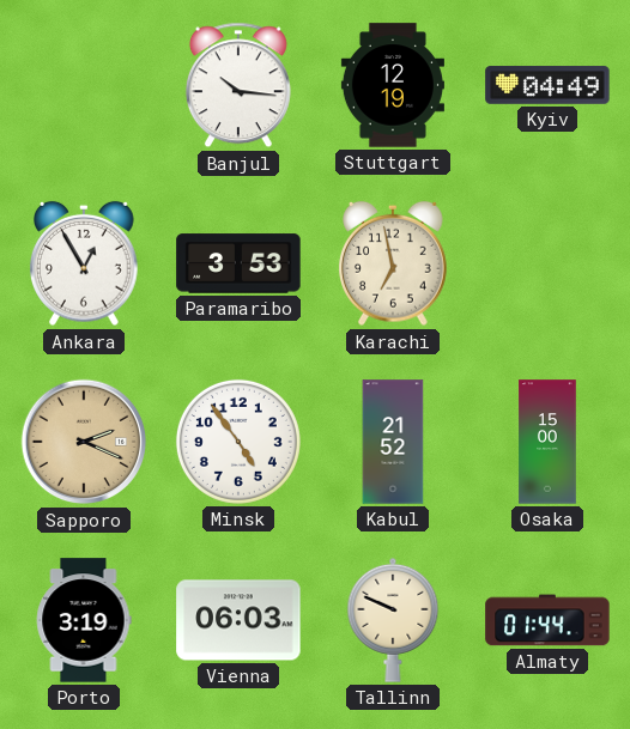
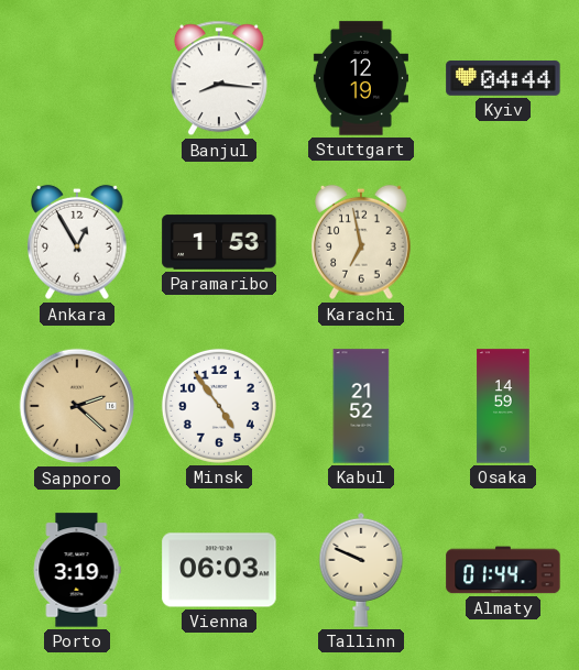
Banjul: 10:16 -> 8:16
Kyiv: 04:49 -> 04:44
Paramaribo: 3:53 -> 1:53
Sapporo: 2:19 -> 2:22
Osaka: 15:00 -> 14:59
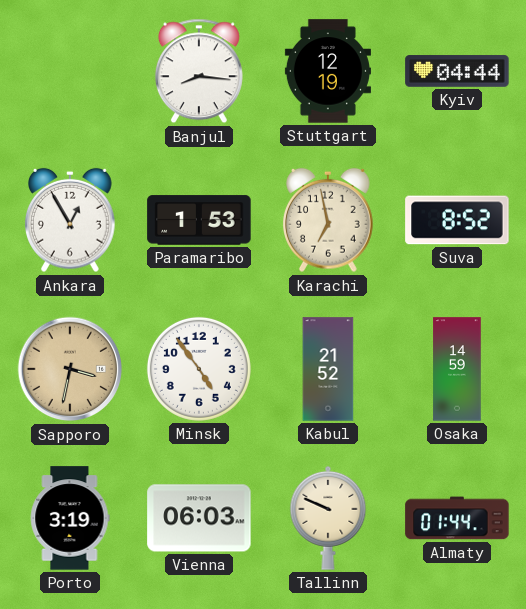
Suva: none -> 8:52
Sapporo: 2:22 -> 3:32
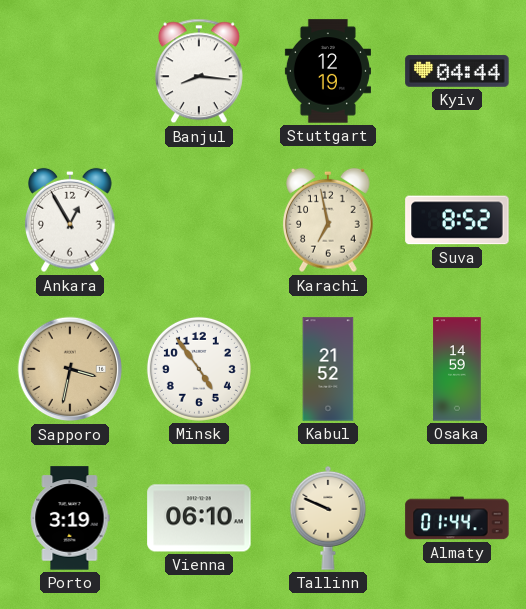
Paramaribo: 1:53 -> none
Vienna: 06:03 -> 06:10
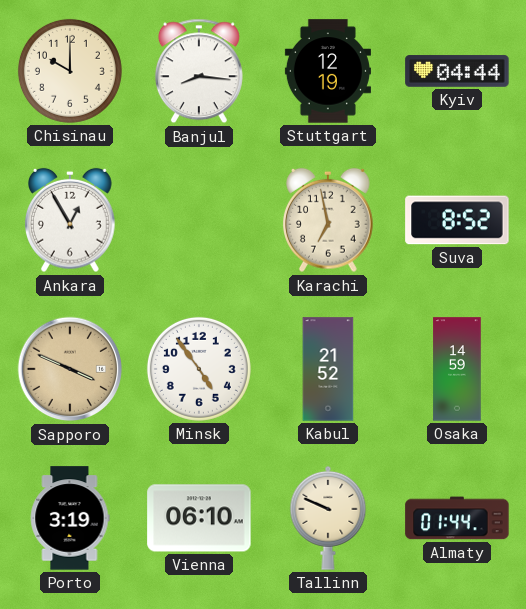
Chisinau: none -> 10:00
Sapporo: 3:32 -> 3:49
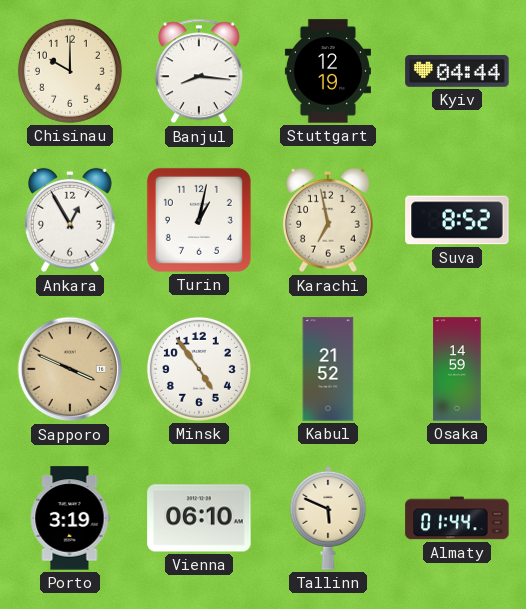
Turin: none -> 1:02
Tallinn: 9:49 -> 5:49
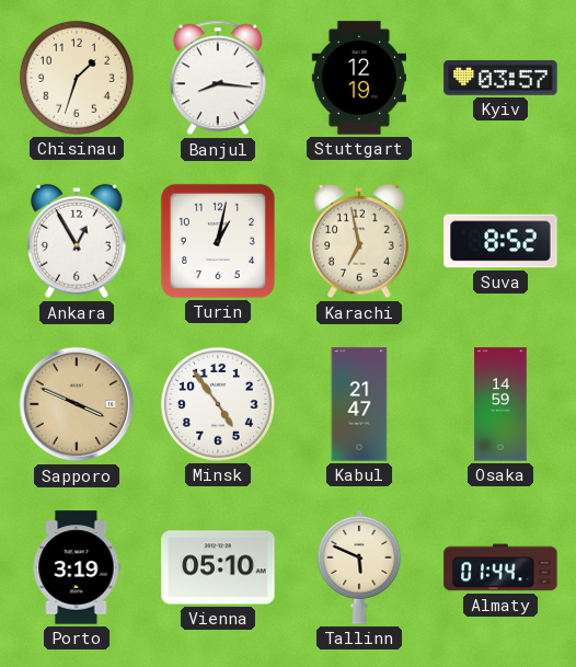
Chisinau: 10:00 -> 1:33
Kyiv: 04:44 -> 03:57
Kabul: 21:52 -> 21:47
Vienna: 06:10 -> 05:10
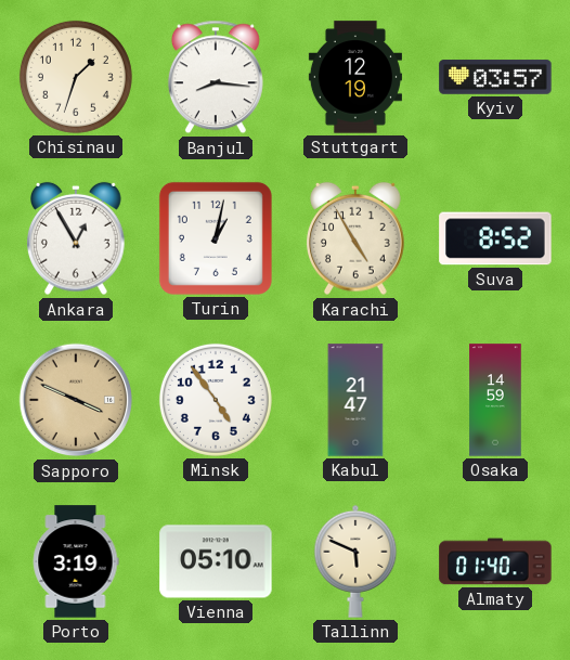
Karachi: 6:58 -> 4:55
Almaty: 01:44 -> 01:40
